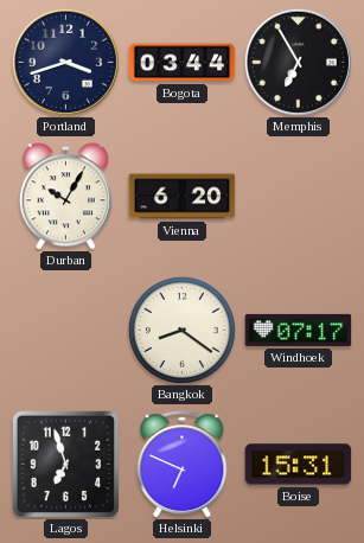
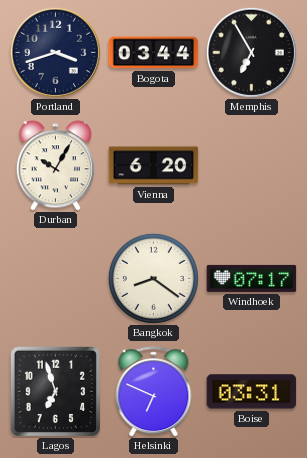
Boise: 15:31 -> 03:31
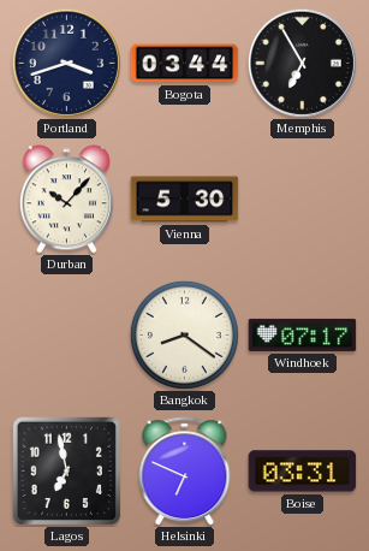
Durban: 10:05 -> 10:07
Vienna: 6:20 -> 5:30
Lagos: 6:57 -> 6:58
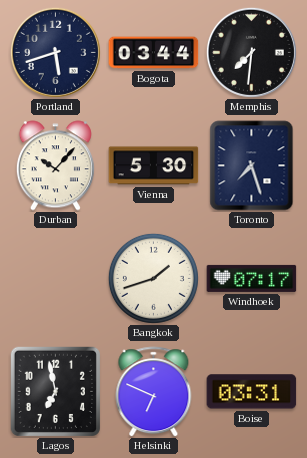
Portland: 3:42 -> 5:42
Memphis: 6:55 -> 7:31
Toronto: none -> 7:27
Bangkok: 8:21 -> 1:42
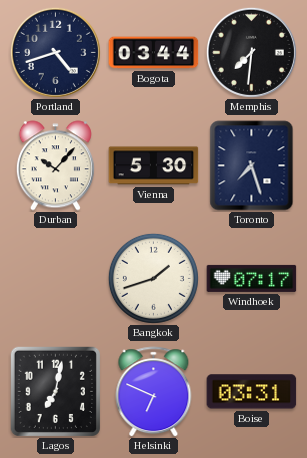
Portland: 5:42 -> 4:42
Lagos: 6:58 -> 7:02
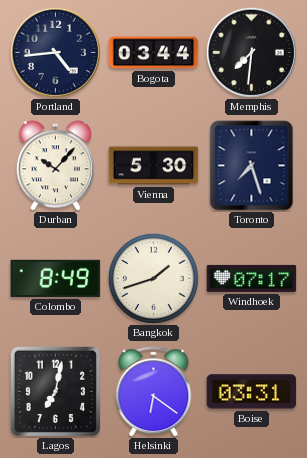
Portland: 4:42 -> 4:44
Colombo: none -> 8:49
Helsinki: 6:49 -> 6:21
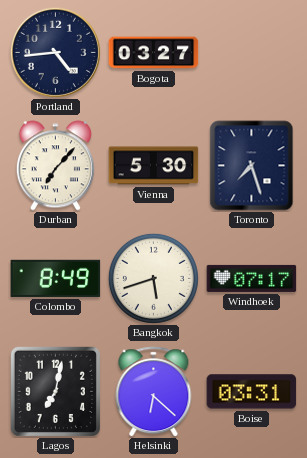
Bogota: 03:44 -> 03:27
Memphis: 7:31 -> none
Durban: 10:07 -> 7:07
Bangkok: 1:42 -> 5:42
Helsinki: 6:21 -> 6:22
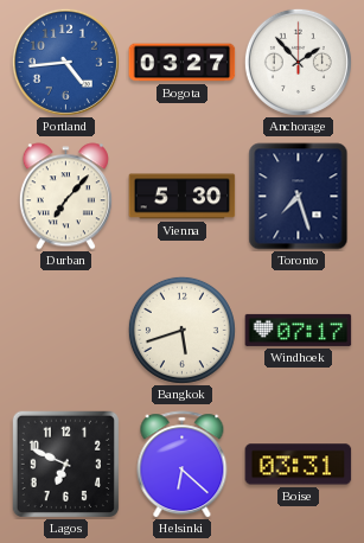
Portland dial: navy -> blue
Anchorage: none -> 1:53
Colombo: 8:49 -> none
Lagos: 7:02 -> 6:49
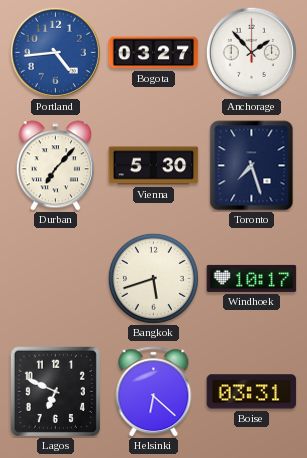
Windhoek: 07:17 -> 10:17
